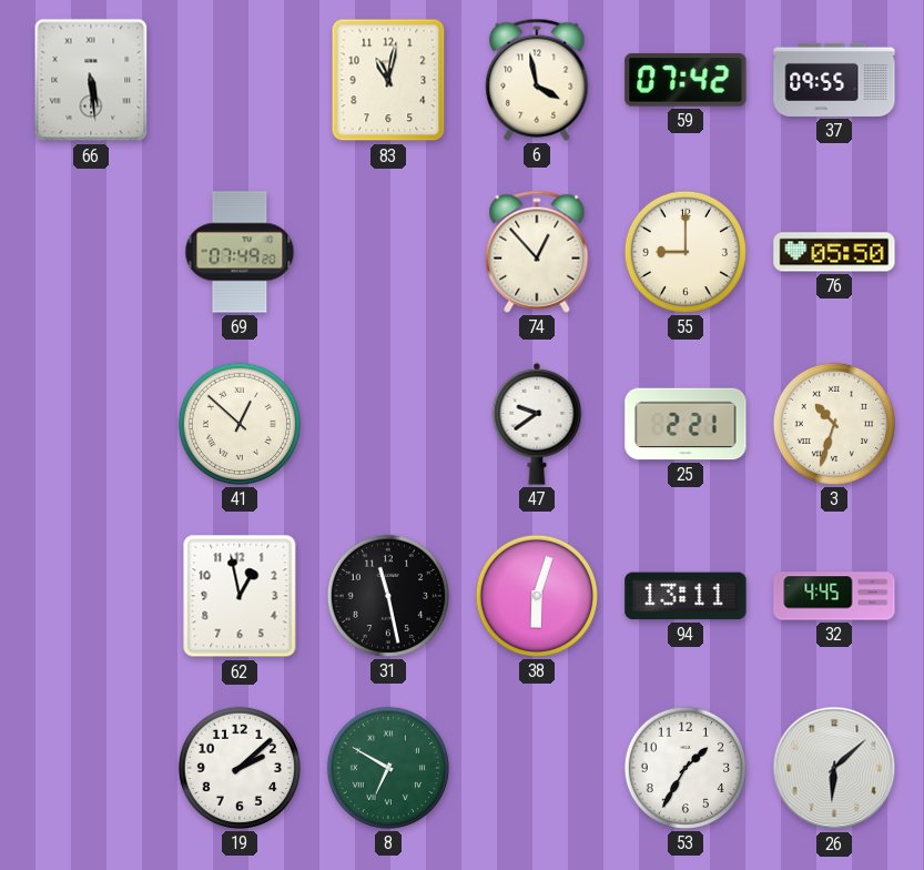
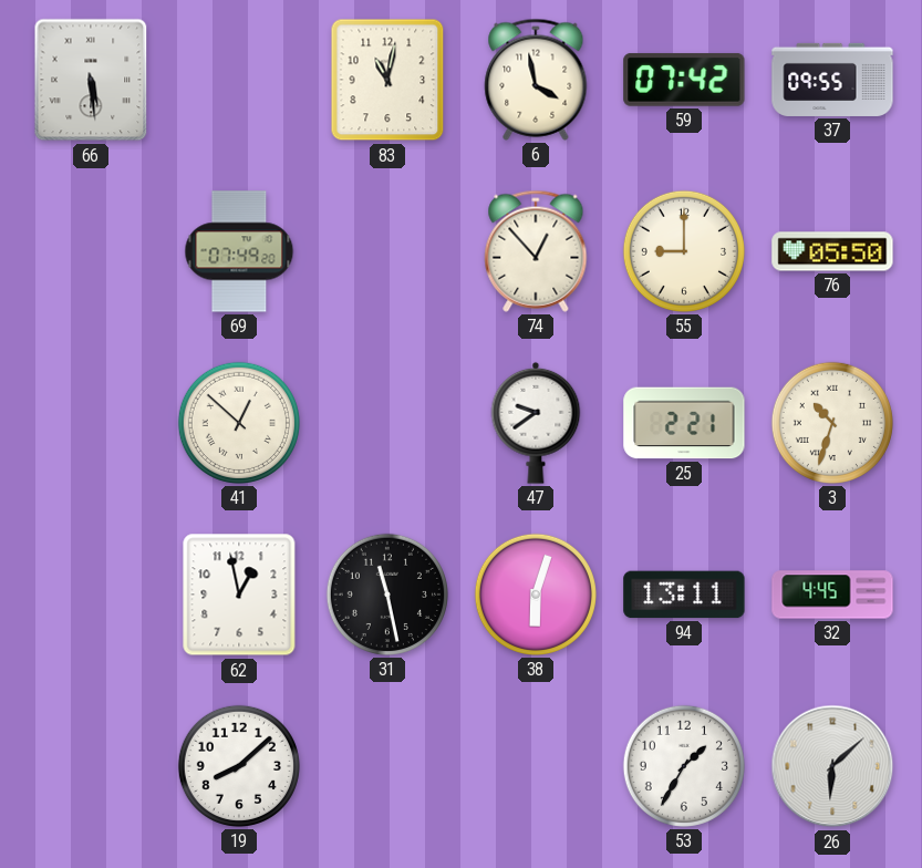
19: 2:08 -> 8:08
8: 6:50 -> none
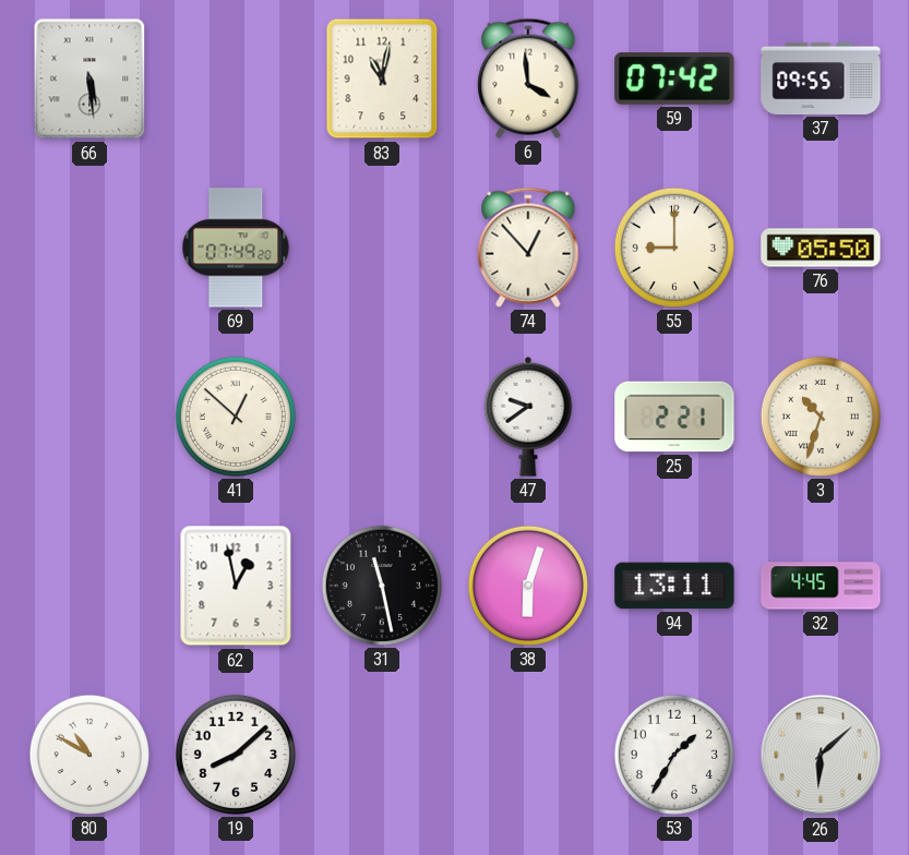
6: 3:58 -> 3:59
80: none -> 10:50
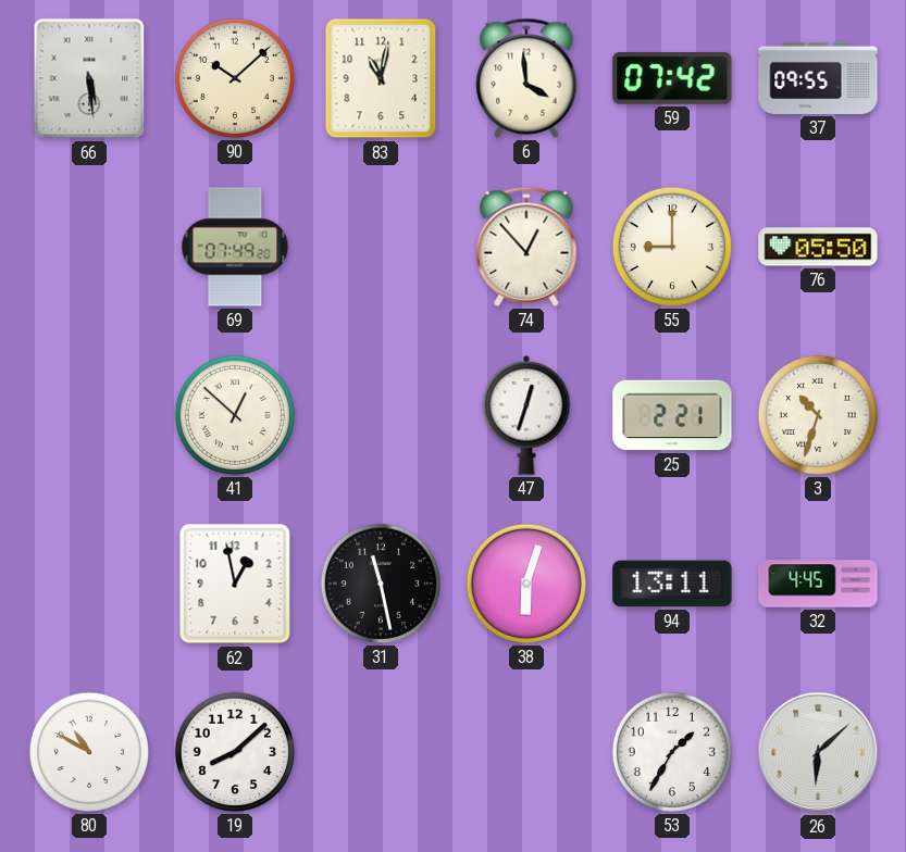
90: none -> 10:08
47: 9:39 -> 12:33
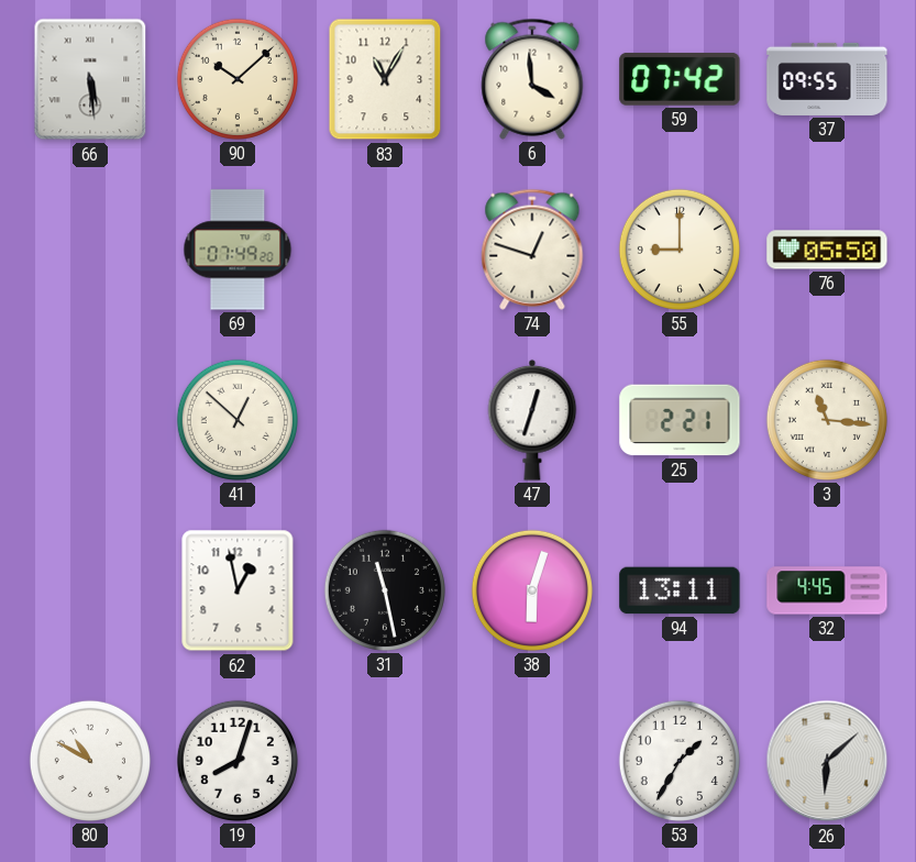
83: 11:02 -> 11:05
74: 12:53 -> 12:48
3: 10:33 -> 11:16
19: 8:08 -> 8:03
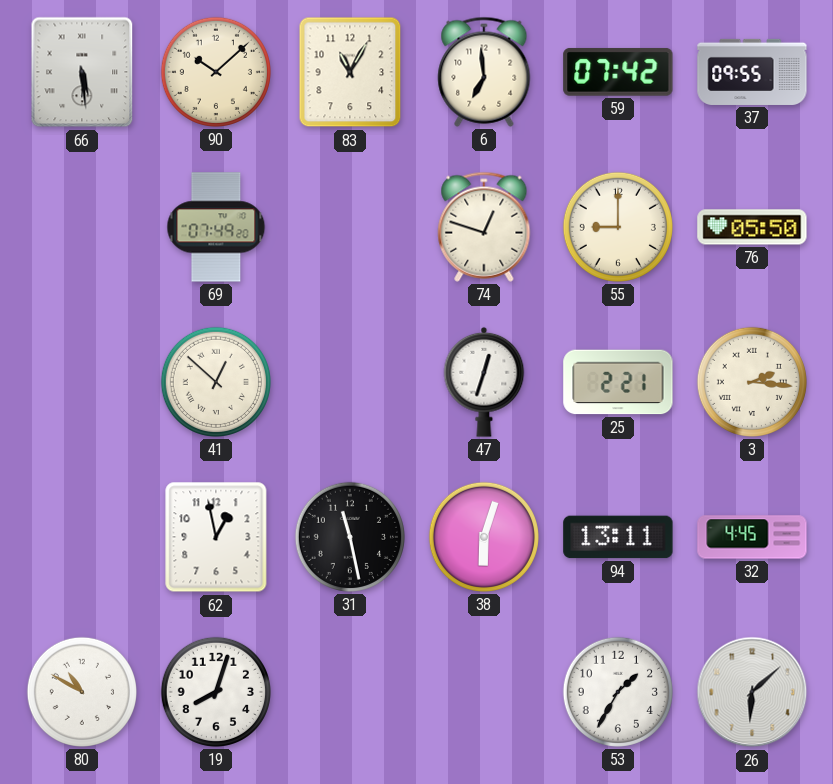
6: 3:59 -> 6:59
3: 11:16 -> 2:16
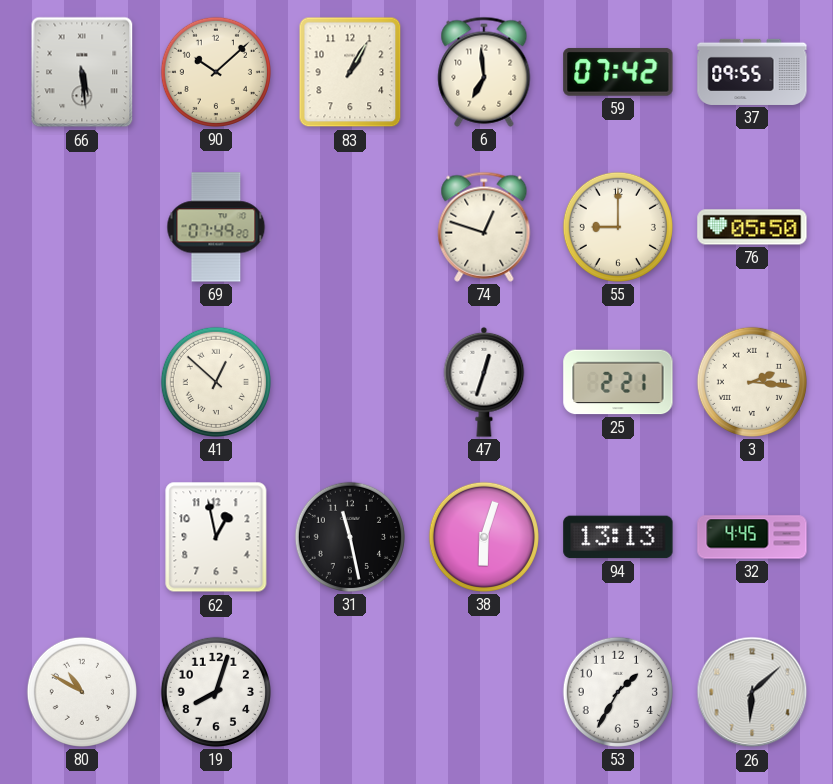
83: 11:05 -> 1:05
94: 13:11 -> 13:13
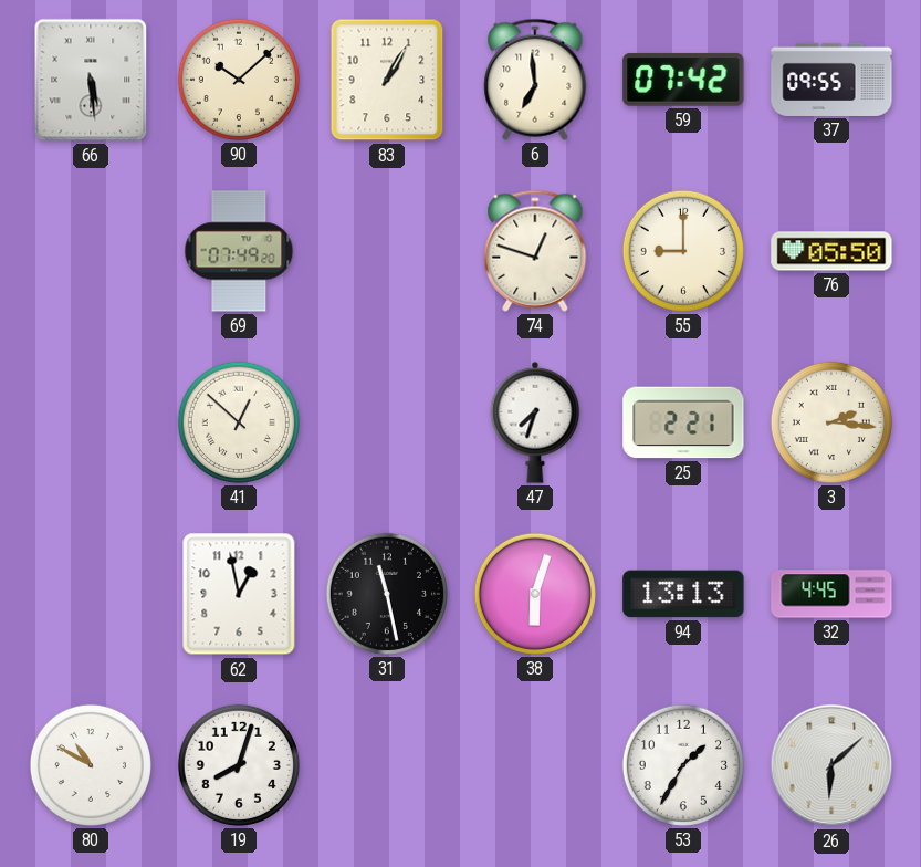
47: 12:33 -> 7:33
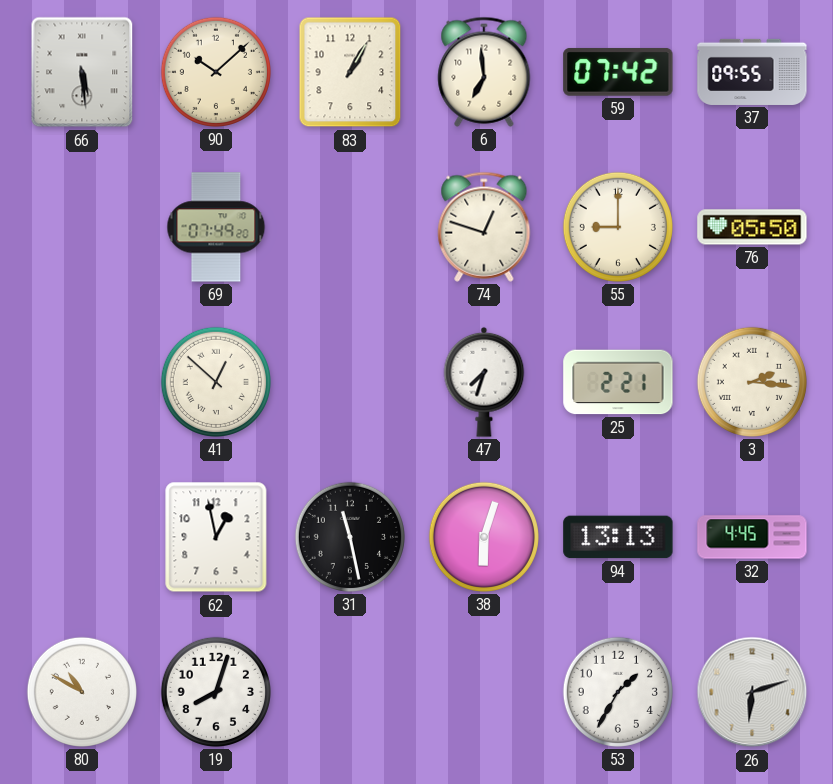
26: 6:08 -> 6:12
